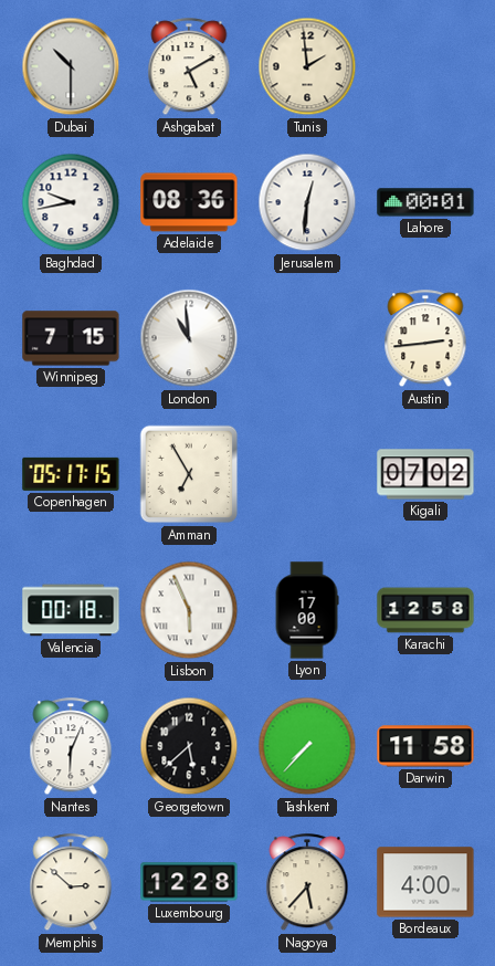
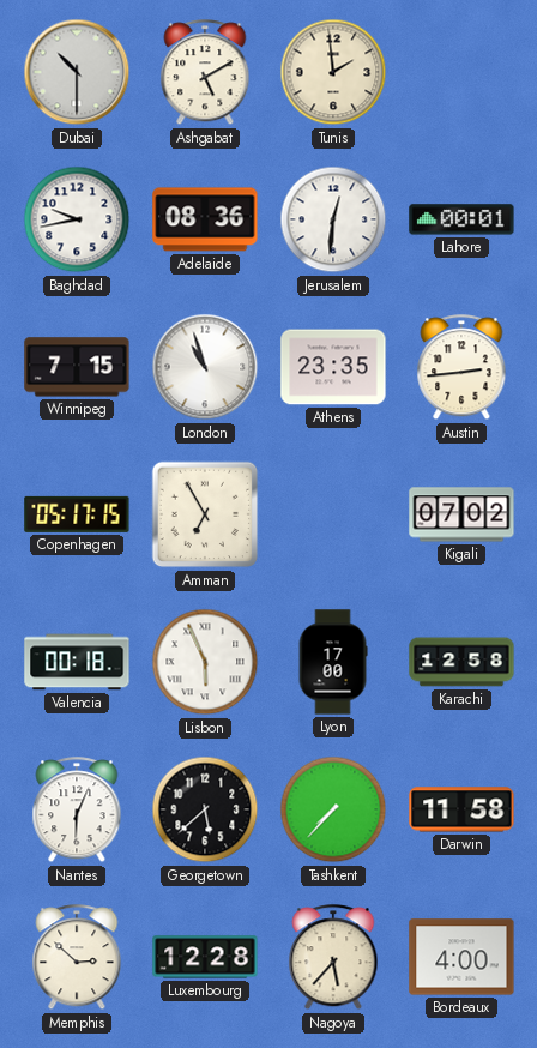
London: 10:59 -> 10:57
Athens: none -> 23:35
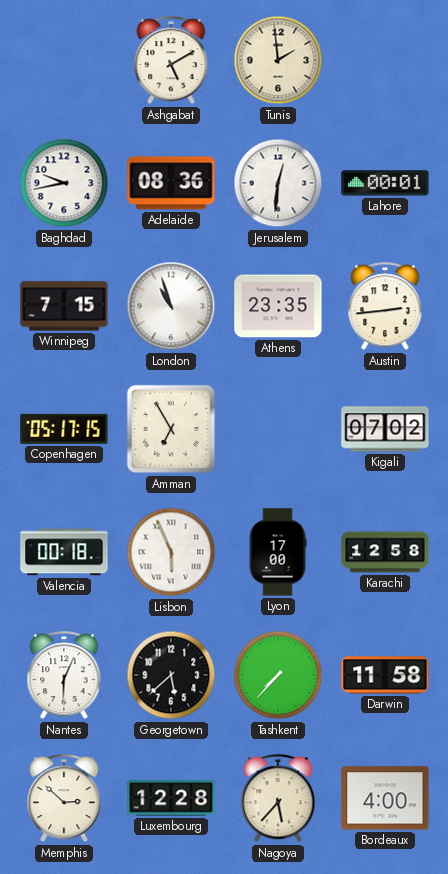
Dubai: 10:30 -> none
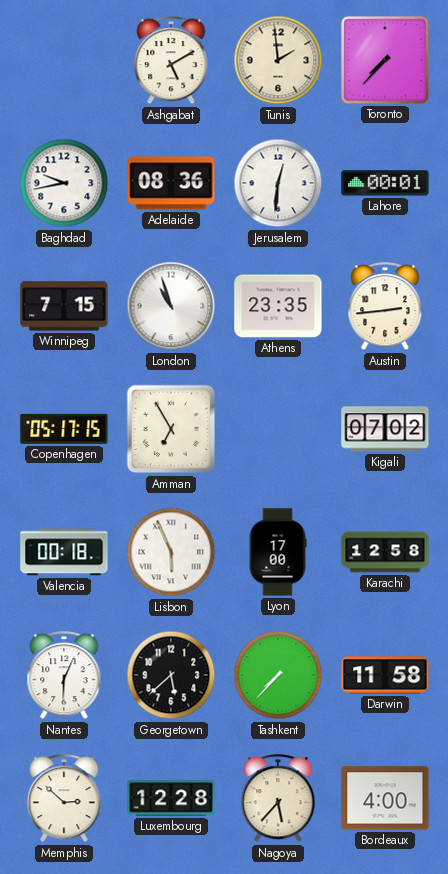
Toronto: none -> 7:37
